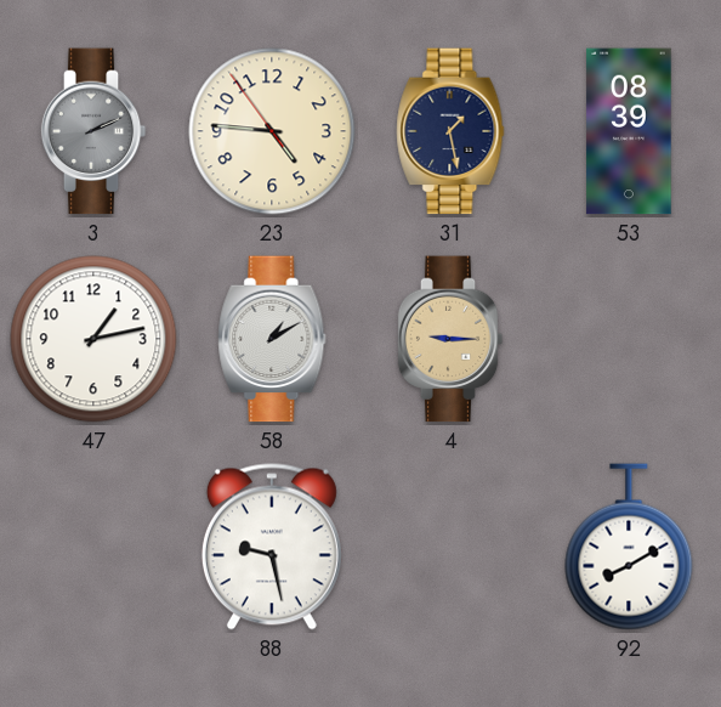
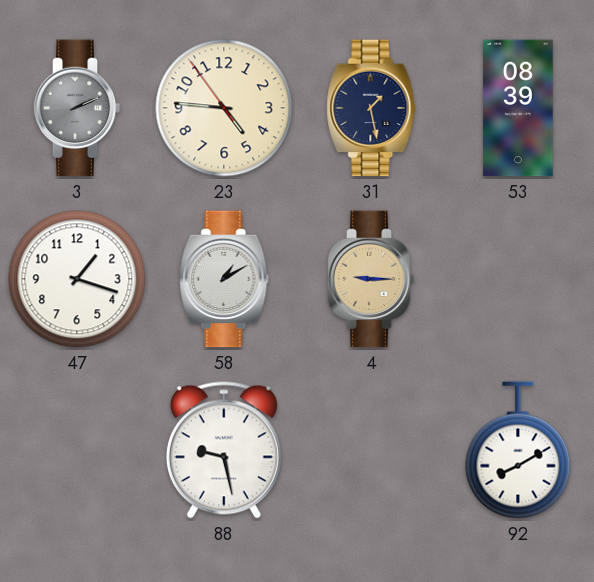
47: 1:13 -> 1:18
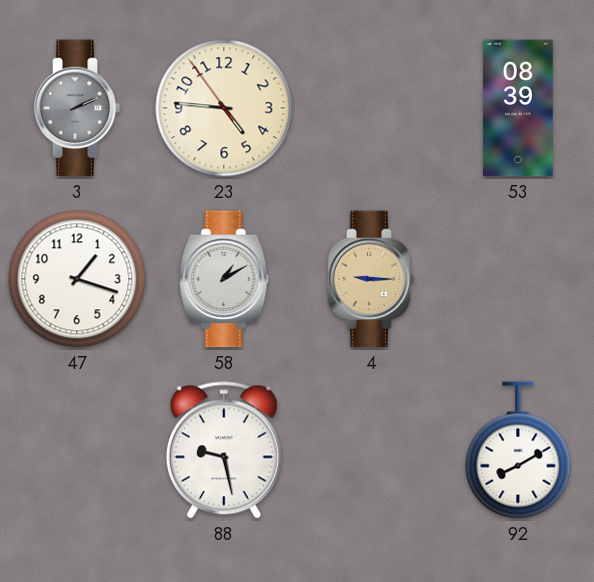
31: 1:28 -> none
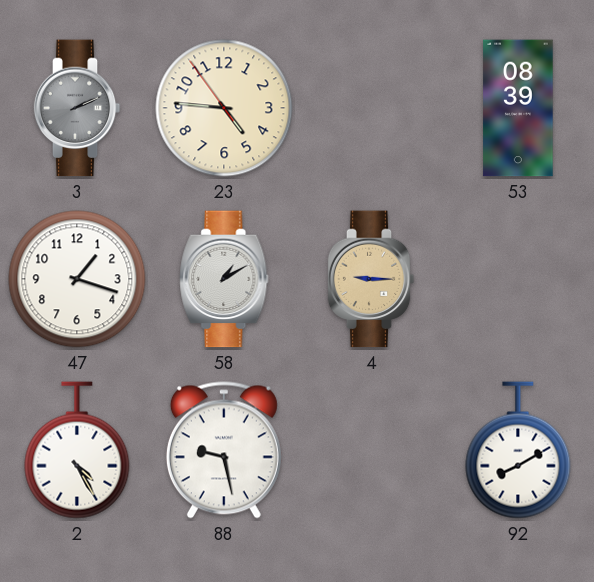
2: none -> 4:25
